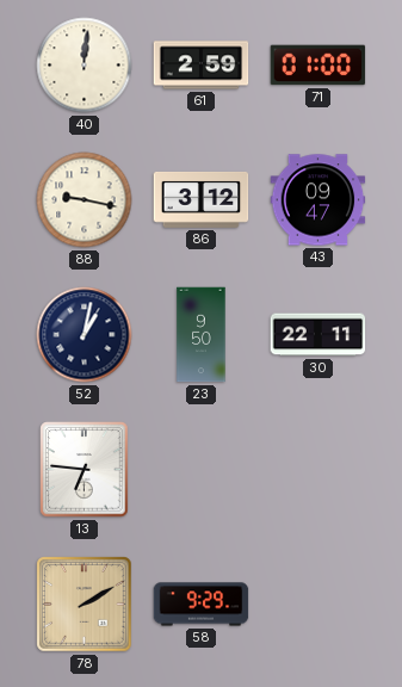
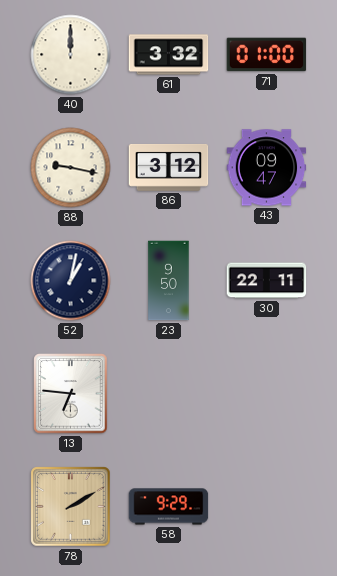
40: 12:01 -> 12:00
61: 2:59 -> 3:32
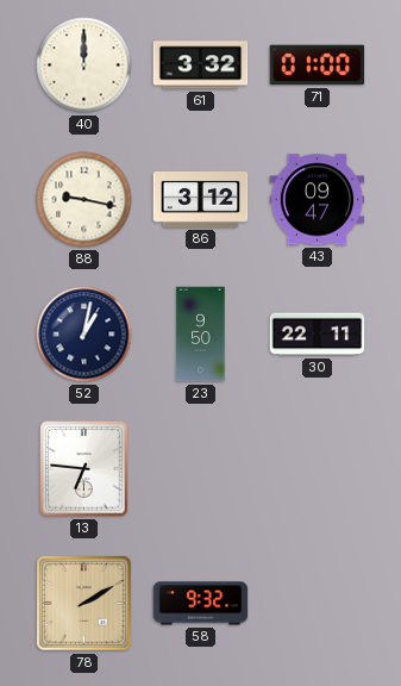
58: 9:29 -> 9:32
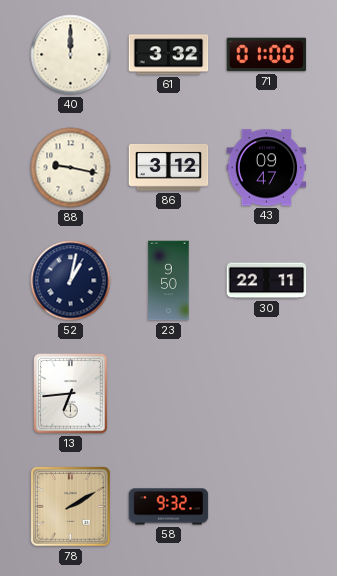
13: 6:46 -> 6:44
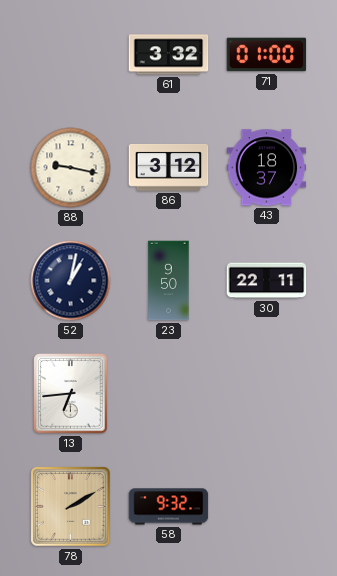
40: 12:00 -> none
43: 09:47 -> 18:37
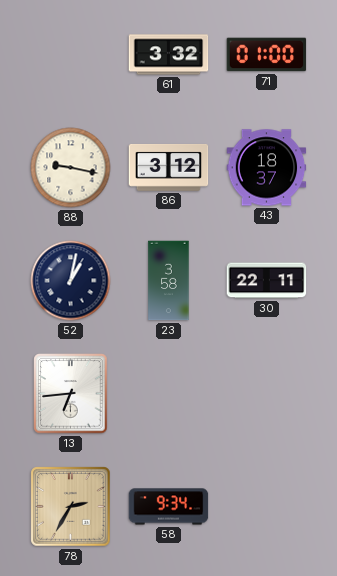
23: 9:50 -> 3:58
78: 2:10 -> 2:35
58: 9:32 -> 9:34
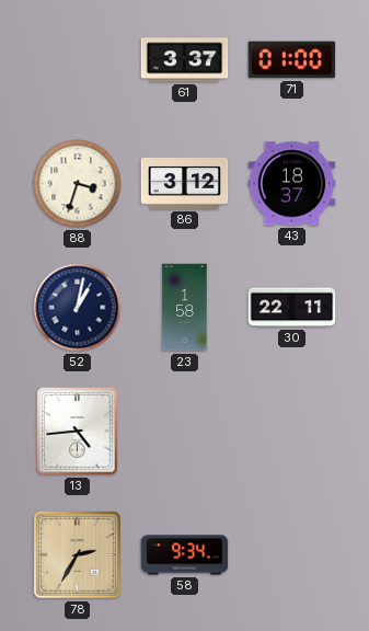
61: 3:32 -> 3:37
88: 9:17 -> 3:33
23: 3:58 -> 1:58
13: 6:44 -> 4:44
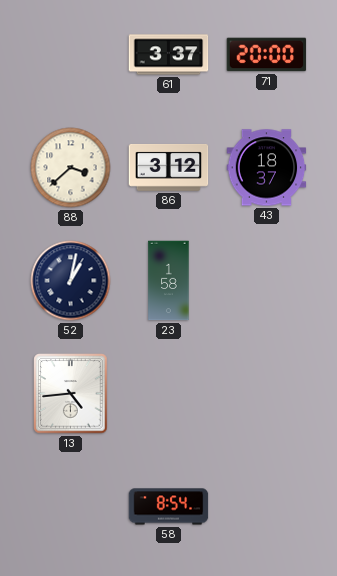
71: 01:00 -> 20:00
88: 3:33 -> 3:38
30: 22:11 -> none
78: 2:35 -> none
58: 9:34 -> 8:54
